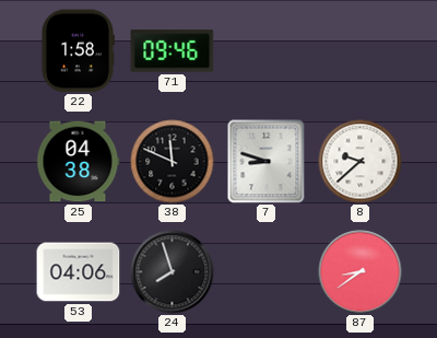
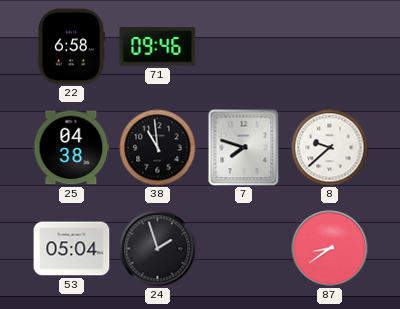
22: 1:58 -> 6:58
38: 11:49 -> 10:59
7: 8:48 -> 7:48
53: 04:06 -> 05:04
24: 7:57 -> 1:57
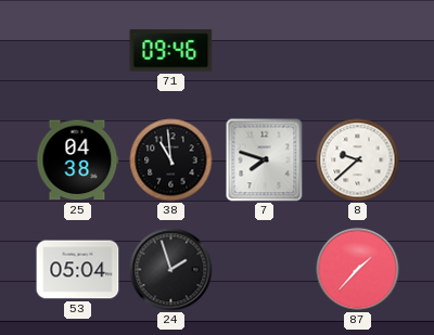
22: 6:58 -> none
87: 8:39 -> 1:37
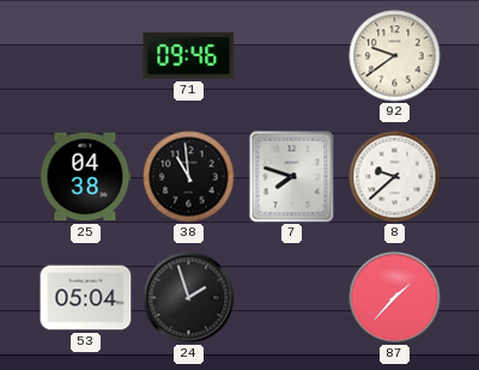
92: none -> 9:39
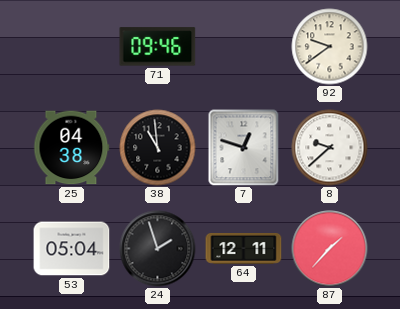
7: 7:48 -> 12:48
64: none -> 12:11
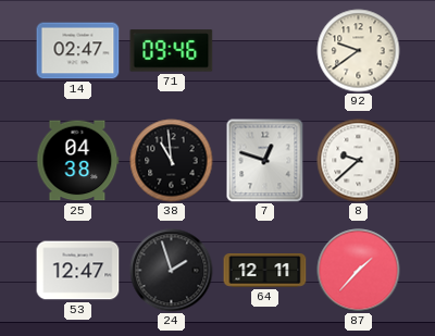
14: none -> 02:47
53: 05:04 -> 12:47
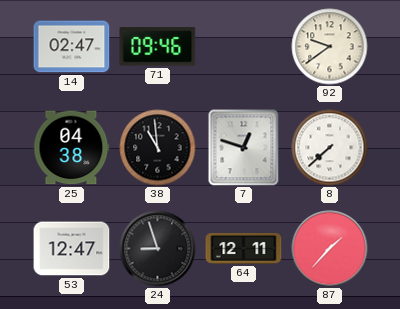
8: 9:38 -> 7:38
24: 1:57 -> 8:57
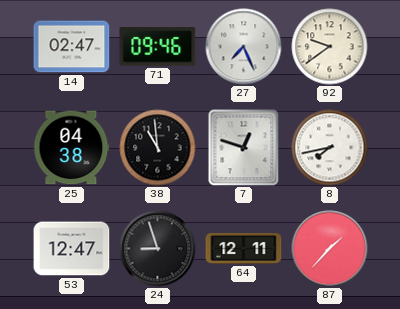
27: none -> 7:26
8: 7:38 -> 7:43
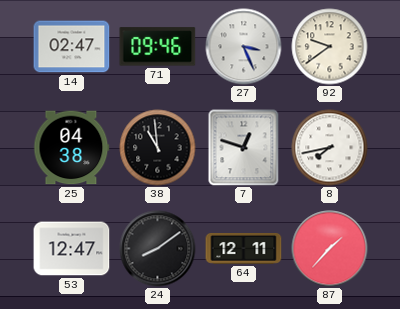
27: 7:26 -> 3:26
24: 8:57 -> 8:09
